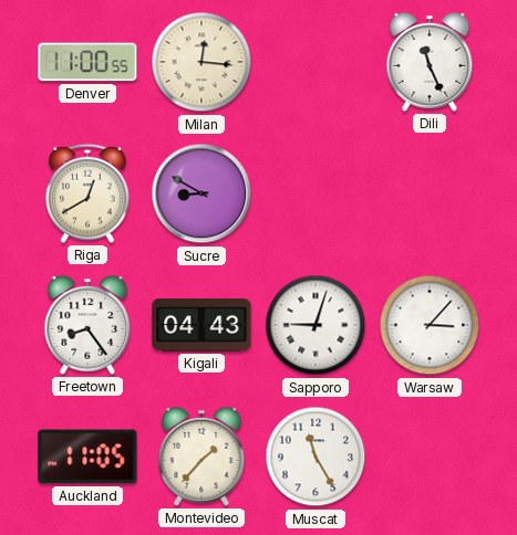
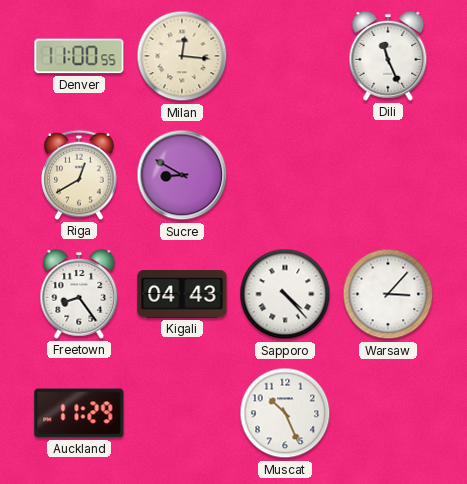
Sapporo: 9:03 -> 4:23
Auckland: 11:05 -> 11:29
Montevideo: 1:37 -> none
Muscat: 11:25 -> 10:26
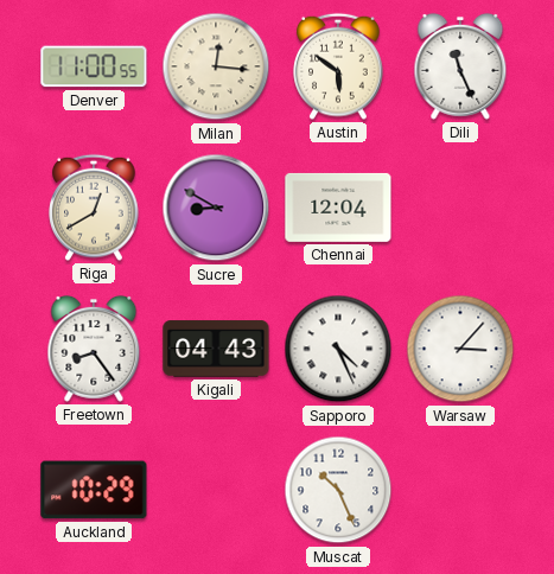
Austin: none -> 5:51
Chennai: none -> 12:04
Sapporo: 4:23 -> 4:26
Auckland: 11:29 -> 10:29
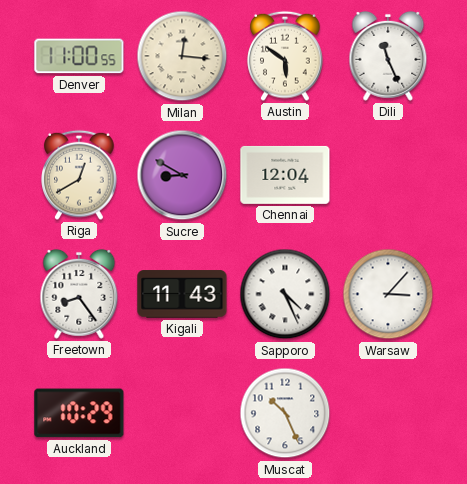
Kigali: 04:43 -> 11:43
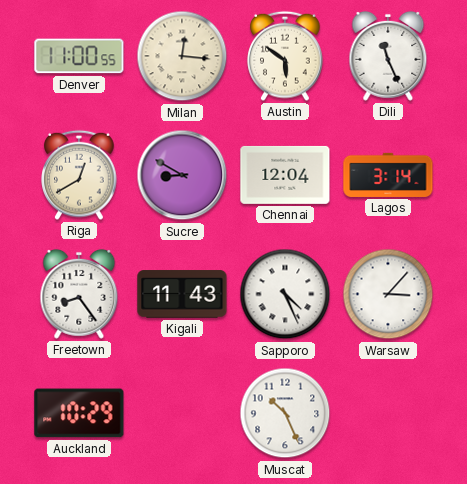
Lagos: none -> 3:14
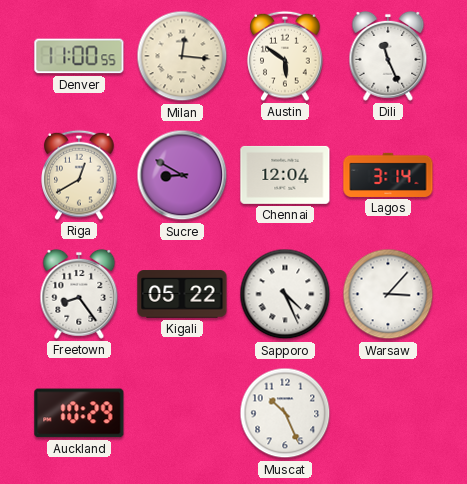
Kigali: 11:43 -> 05:22
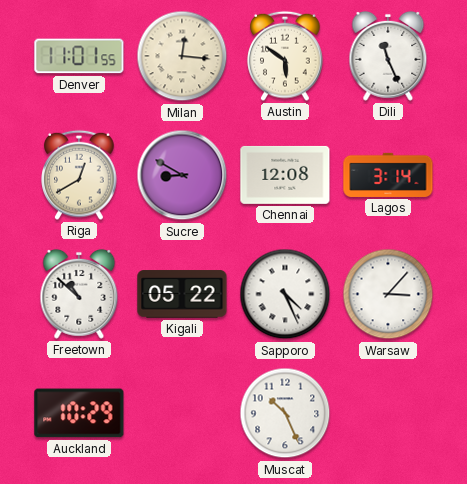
Denver: 11:00 -> 11:01
Chennai: 12:04 -> 12:08
Freetown: 8:24 -> 10:52
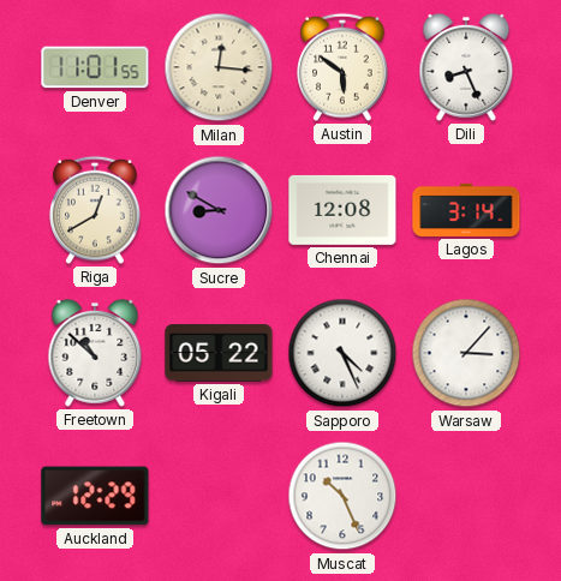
Dili: 11:26 -> 8:26
Auckland: 10:29 -> 12:29
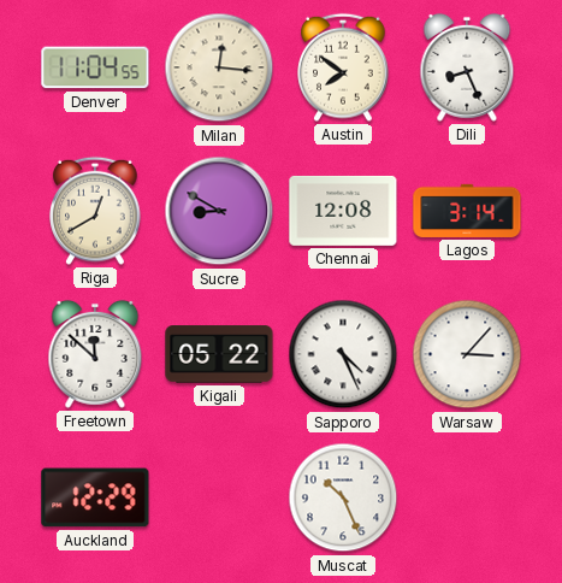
Denver: 11:01 -> 11:04
Austin: 5:51 -> 7:51
Freetown: 10:52 -> 11:52
